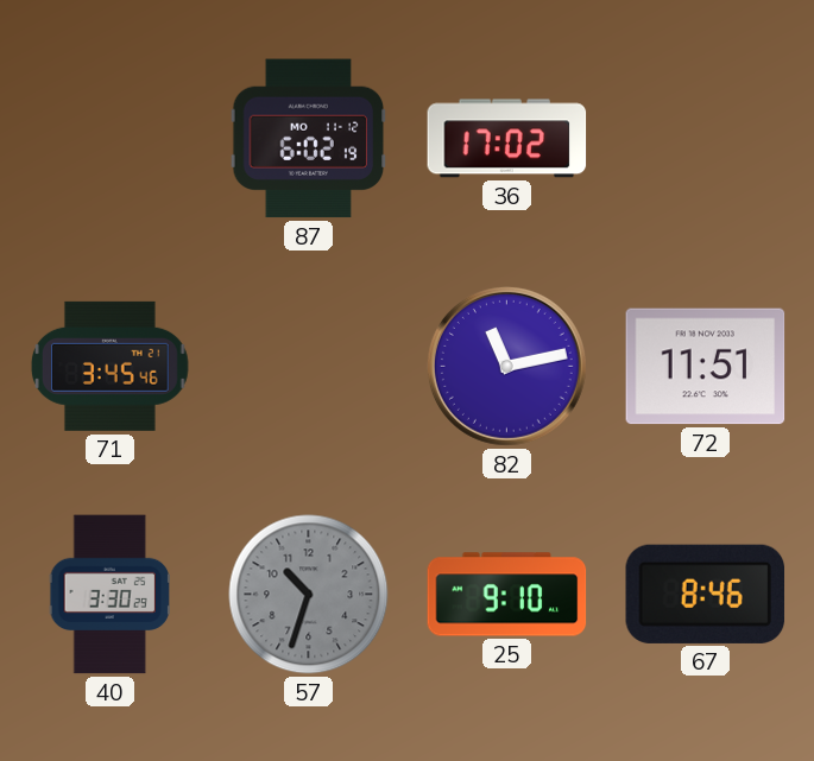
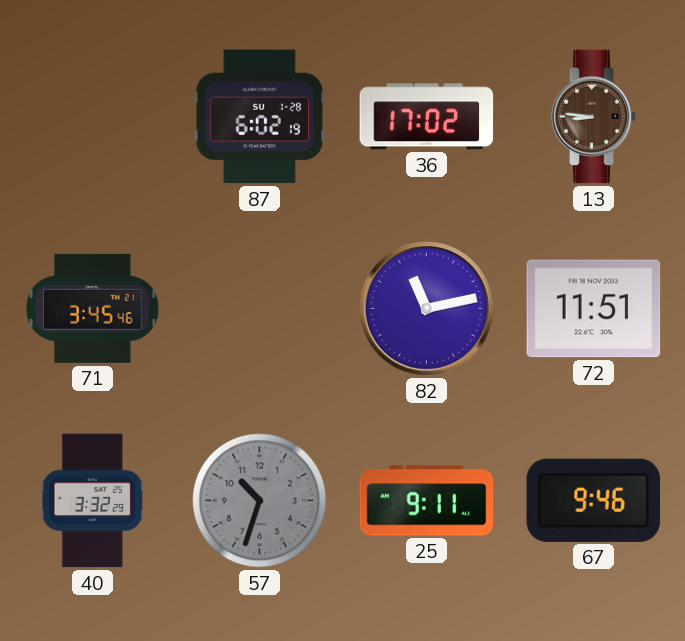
87 date: MO 11-12 -> SU 1-28
13: none -> 8:46
40: 3:30 -> 3:32
25: 9:10 -> 9:11
67: 8:46 -> 9:46
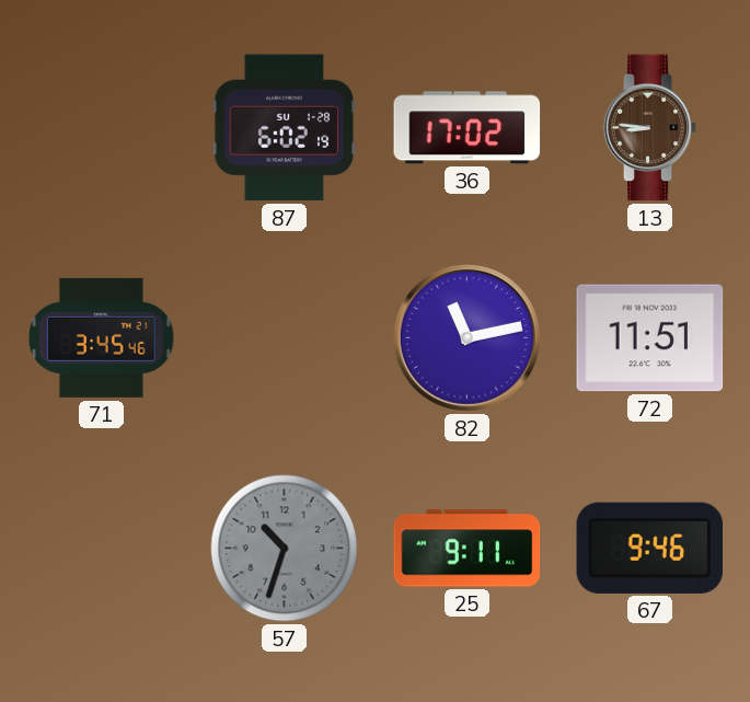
40: 3:32 -> none
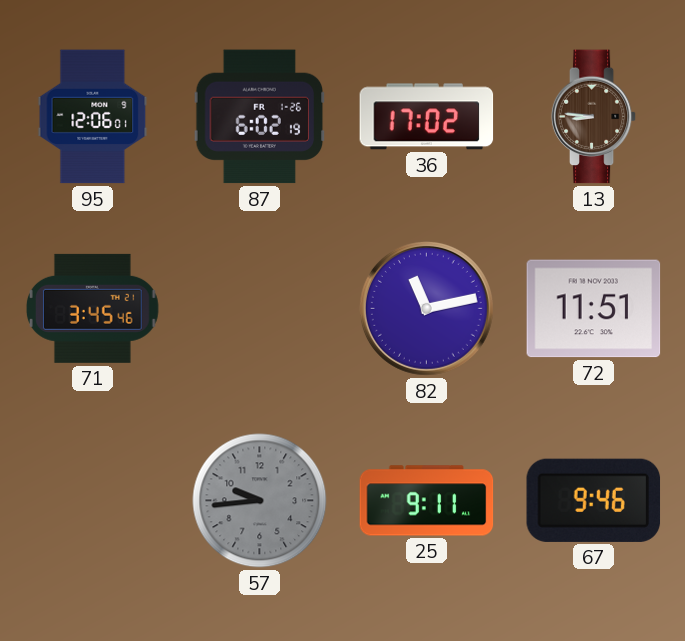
95: none -> 12:06
87 date: SU 1-28 -> FR 1-26
57: 10:33 -> 9:44
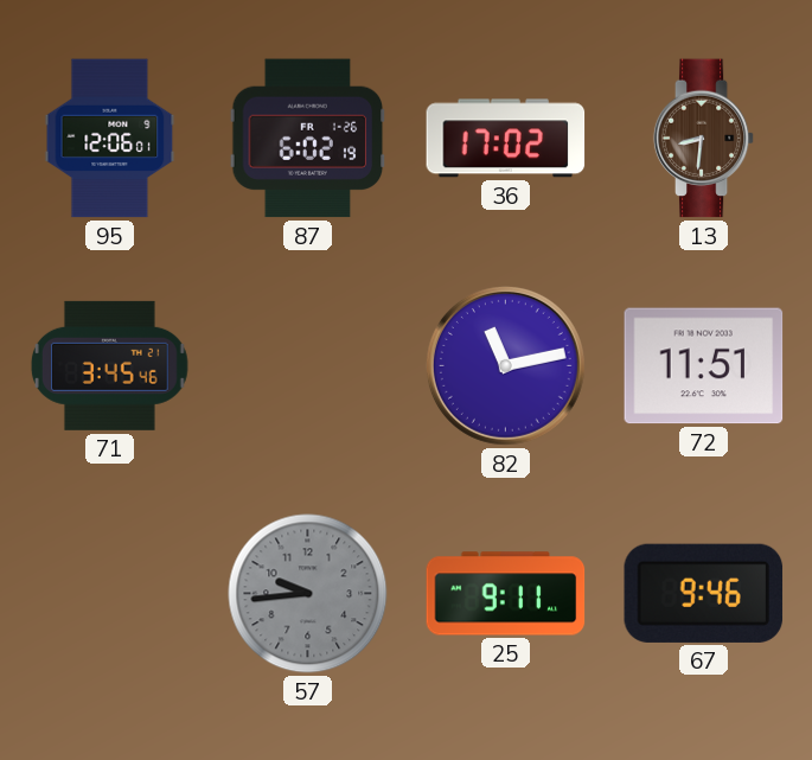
13: 8:46 -> 8:31
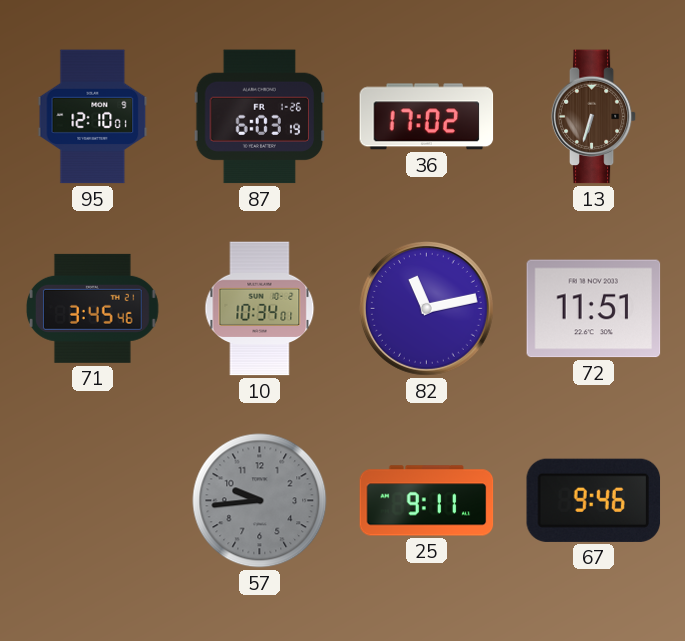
95: 12:06 -> 12:10
87: 6:02 -> 6:03
13: 8:31 -> 6:33
10: none -> 10:34
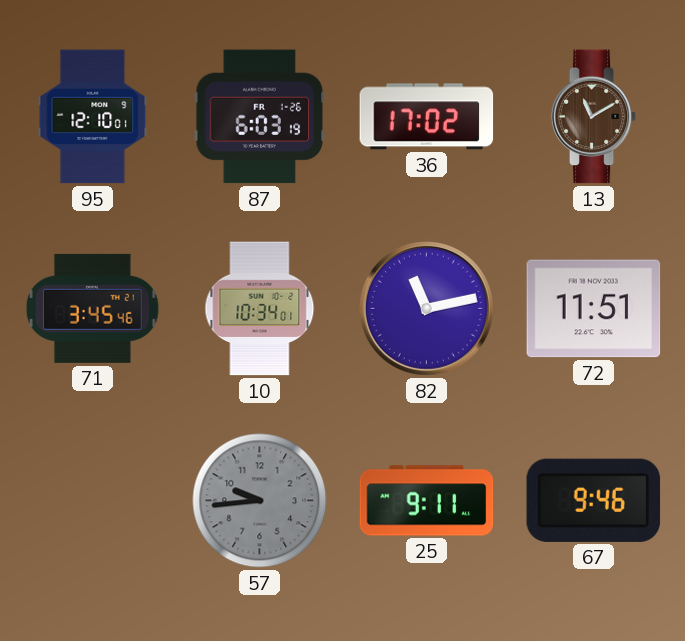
13: 6:33 -> 11:10
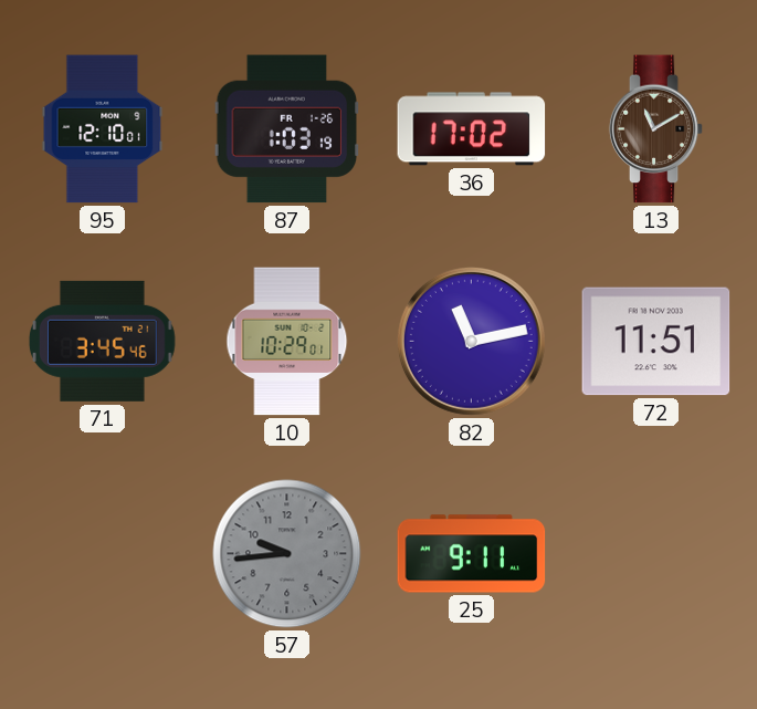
87: 6:03 -> 1:03
10: 10:34 -> 10:29
67: 9:46 -> none
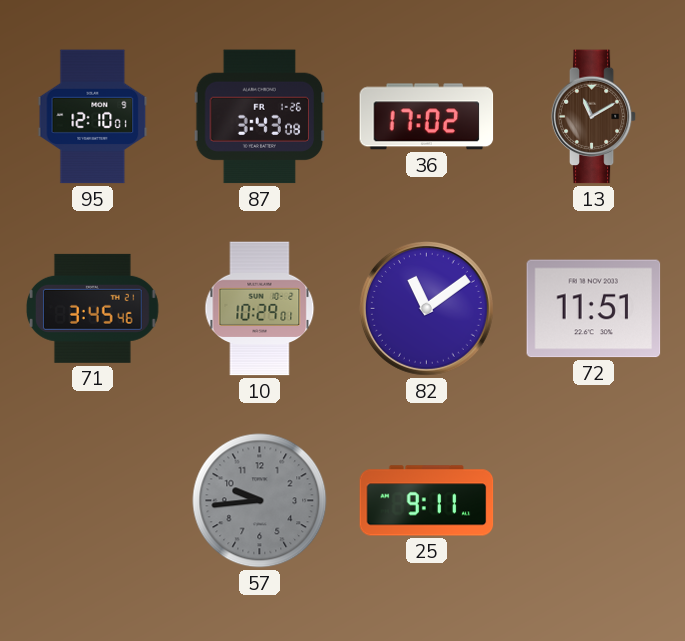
87: 1:03 -> 3:43
82: 11:13 -> 11:09
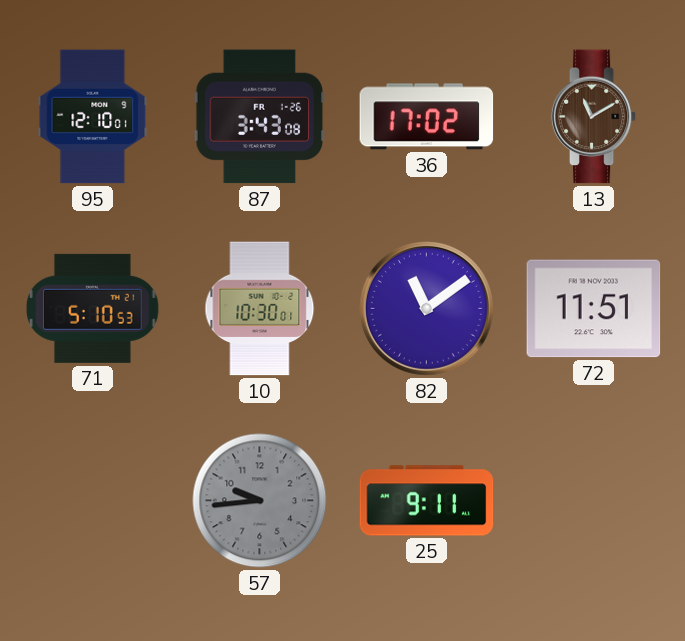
71: 3:45 -> 5:10
10: 10:29 -> 10:30
